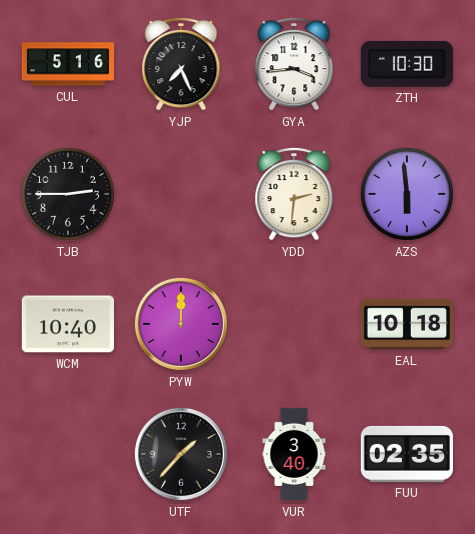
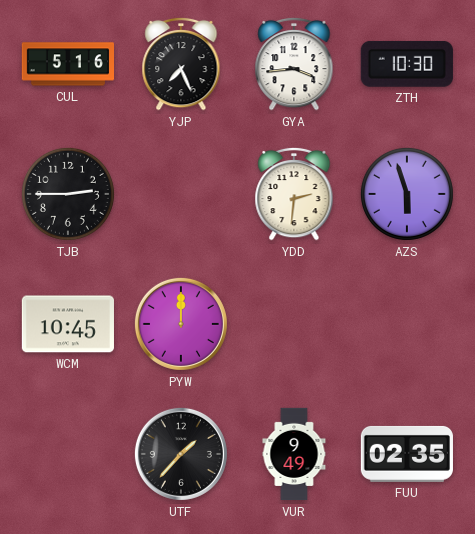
AZS: 5:59 -> 5:57
WCM: 10:40 -> 10:45
EAL: 10:18 -> none
VUR: 3:40 -> 9:49
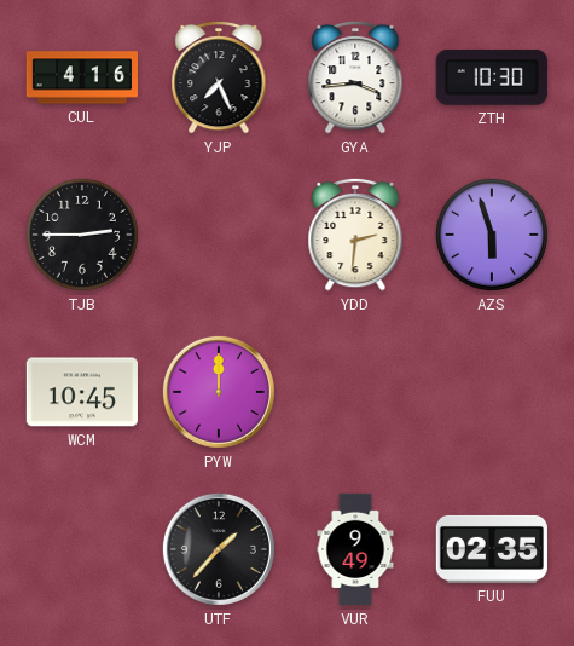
CUL: 5:16 -> 4:16
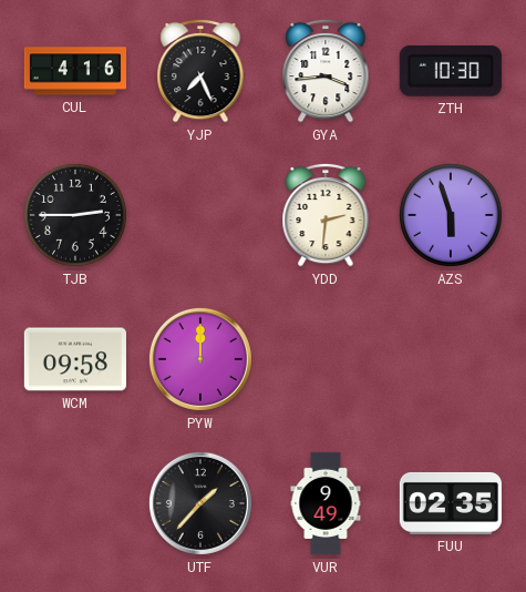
WCM: 10:45 -> 09:58
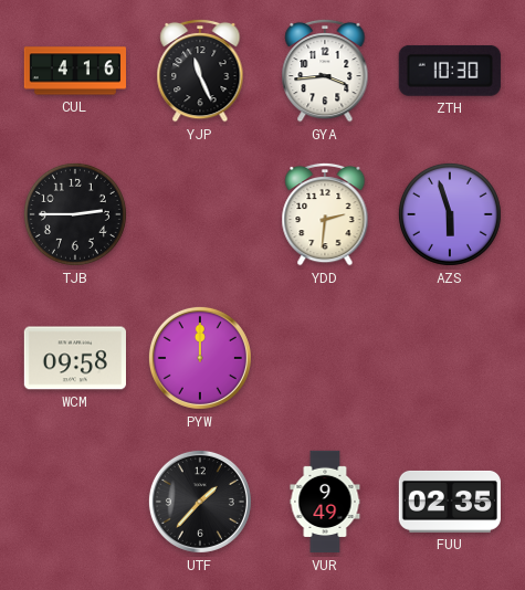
YJP: 7:26 -> 11:26
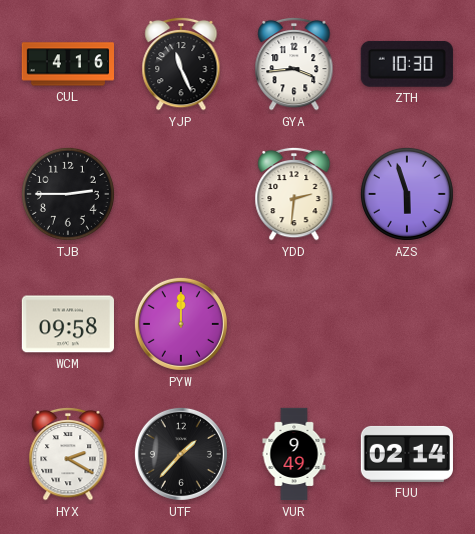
HYX: none -> 2:20
FUU: 02:35 -> 02:14
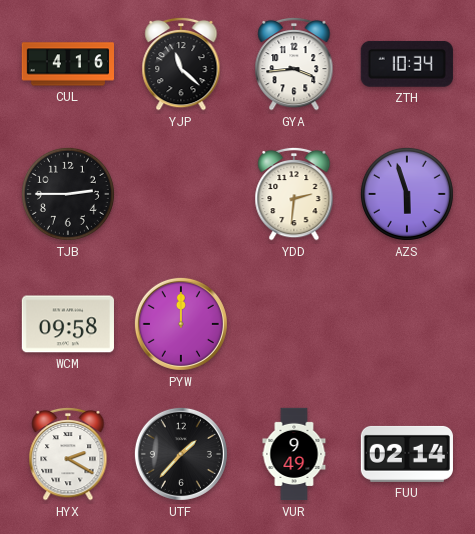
YJP: 11:26 -> 11:22
ZTH: 10:30 -> 10:34
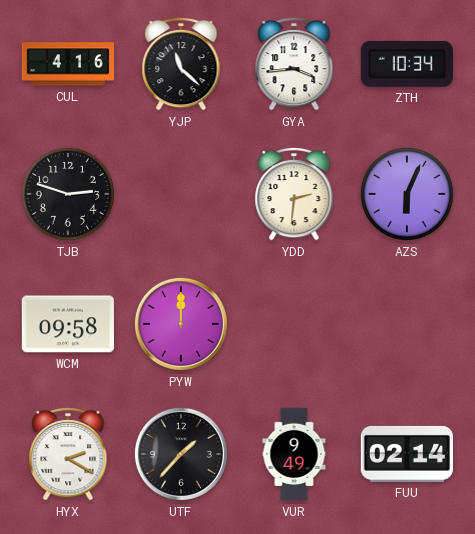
TJB: 2:45 -> 2:48
AZS: 5:57 -> 6:04
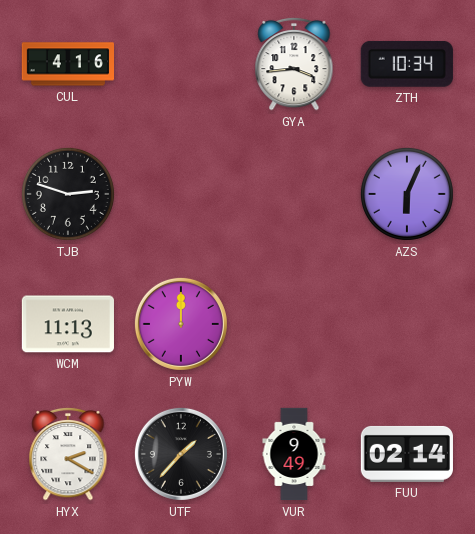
YJP: 11:22 -> none
YDD: 2:31 -> none
WCM: 09:58 -> 11:13
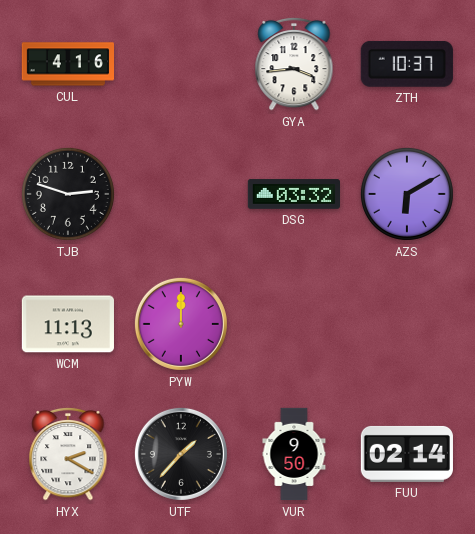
ZTH: 10:34 -> 10:37
DSG: none -> 03:32
AZS: 6:04 -> 6:10
VUR: 9:49 -> 9:50
